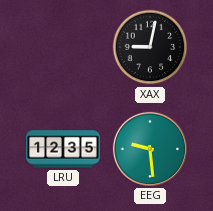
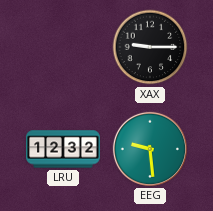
XAX: 9:02 -> 9:15
LRU: 12:35 -> 12:32
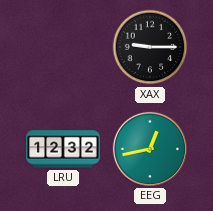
EEG: 9:29 -> 12:43
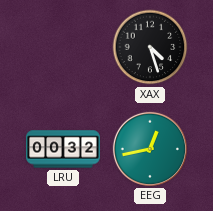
XAX: 9:15 -> 4:27
LRU: 12:32 -> 00:32
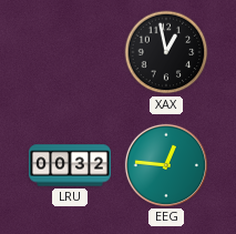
XAX: 4:27 -> 12:58
EEG: 12:43 -> 12:46
